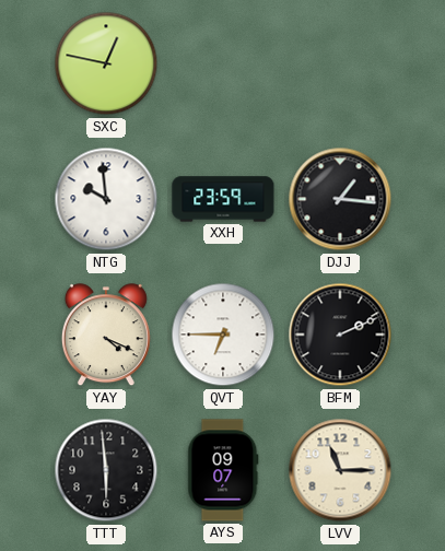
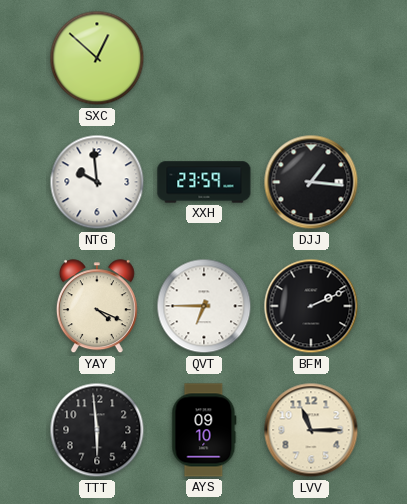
SXC: 12:47 -> 12:52
AYS: 09:07 -> 09:10
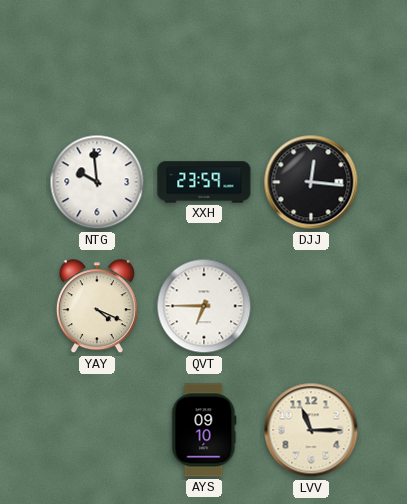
SXC: 12:52 -> none
DJJ: 1:16 -> 12:16
BFM: 2:11 -> none
TTT: 5:59 -> none
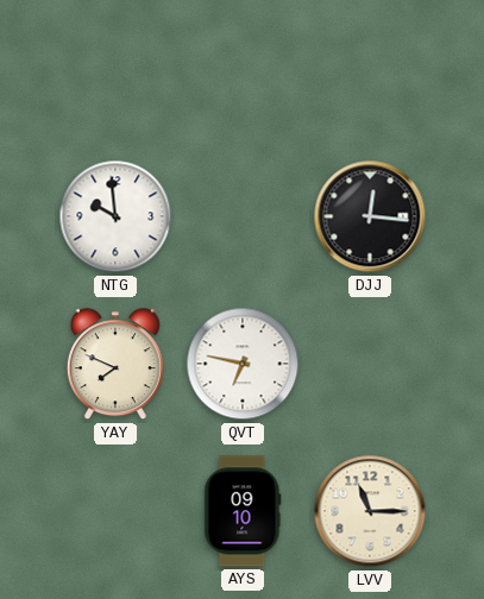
XXH: 23:59 -> none
YAY: 4:19 -> 7:49
QVT: 6:45 -> 6:47
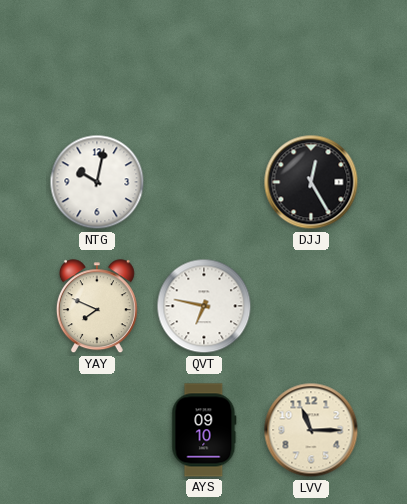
NTG: 9:59 -> 10:02
DJJ: 12:16 -> 12:25
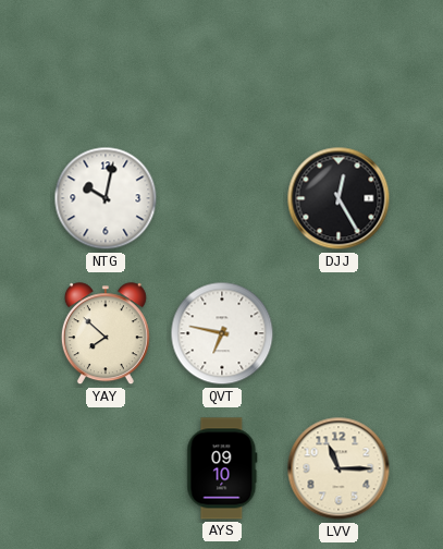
YAY: 7:49 -> 7:52
